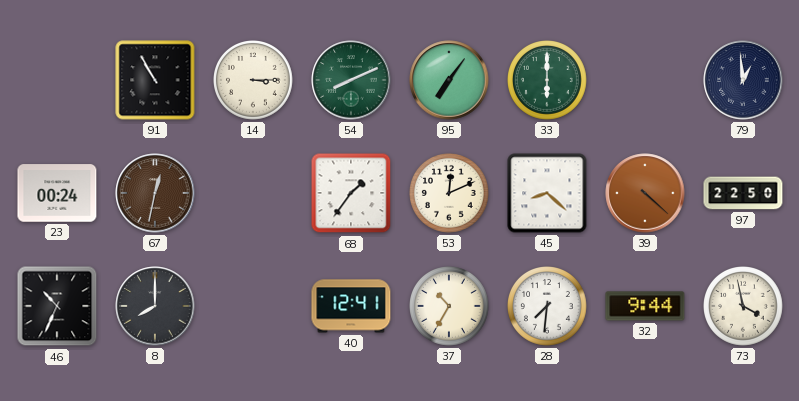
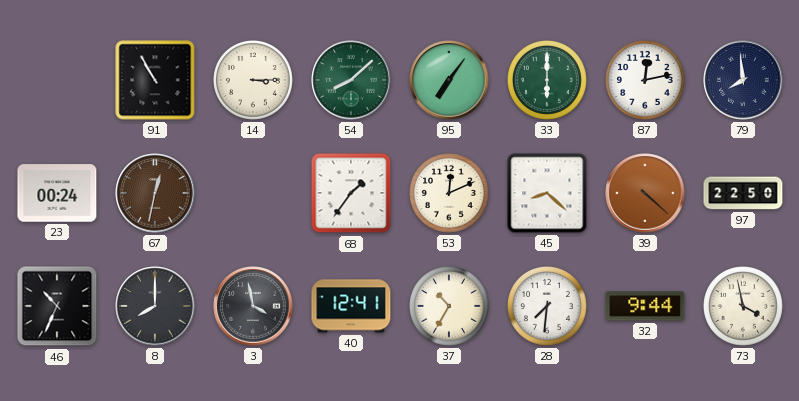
54: 8:11 -> 8:08
87: none -> 12:13
79: 12:59 -> 7:59
3: none -> 3:58
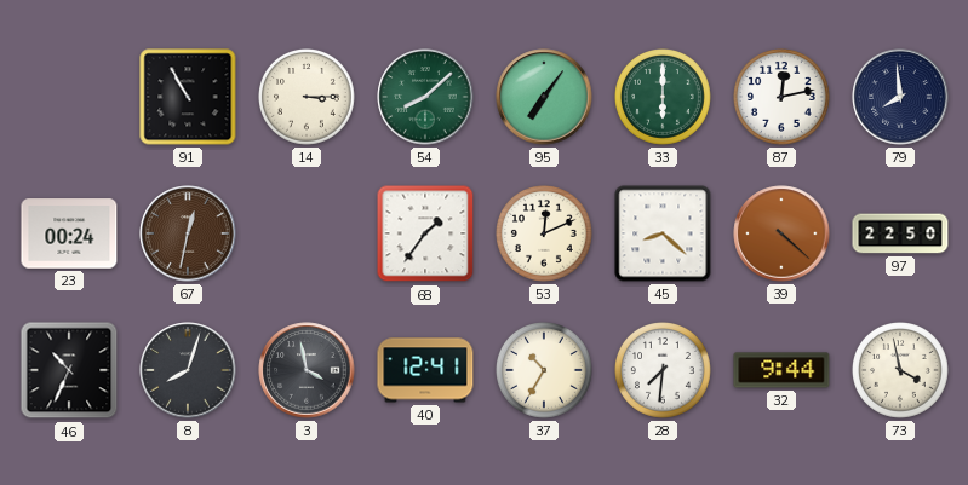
8: 8:00 -> 8:03
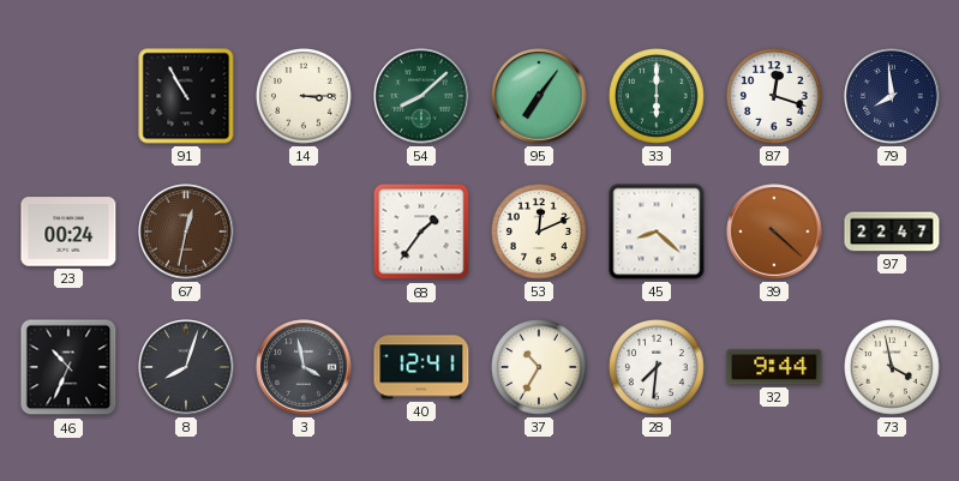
87: 12:13 -> 12:18
97: 22:50 -> 22:47
